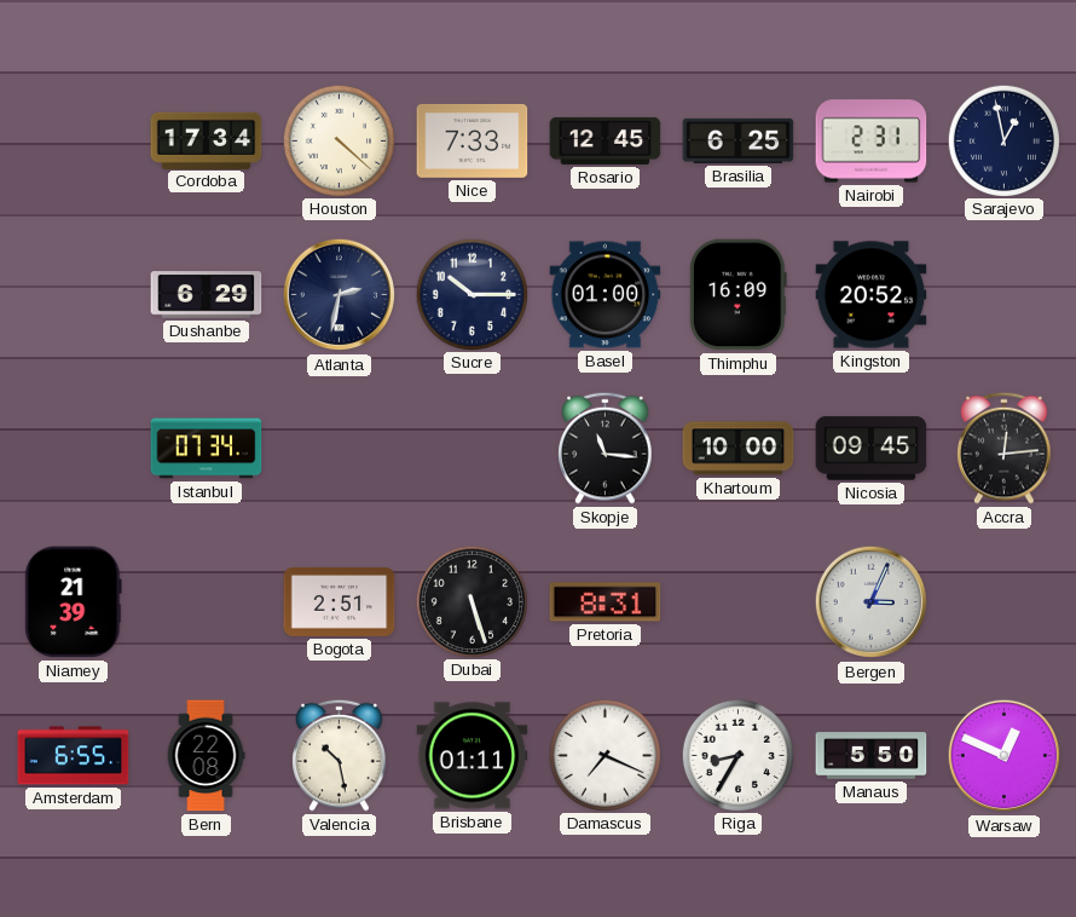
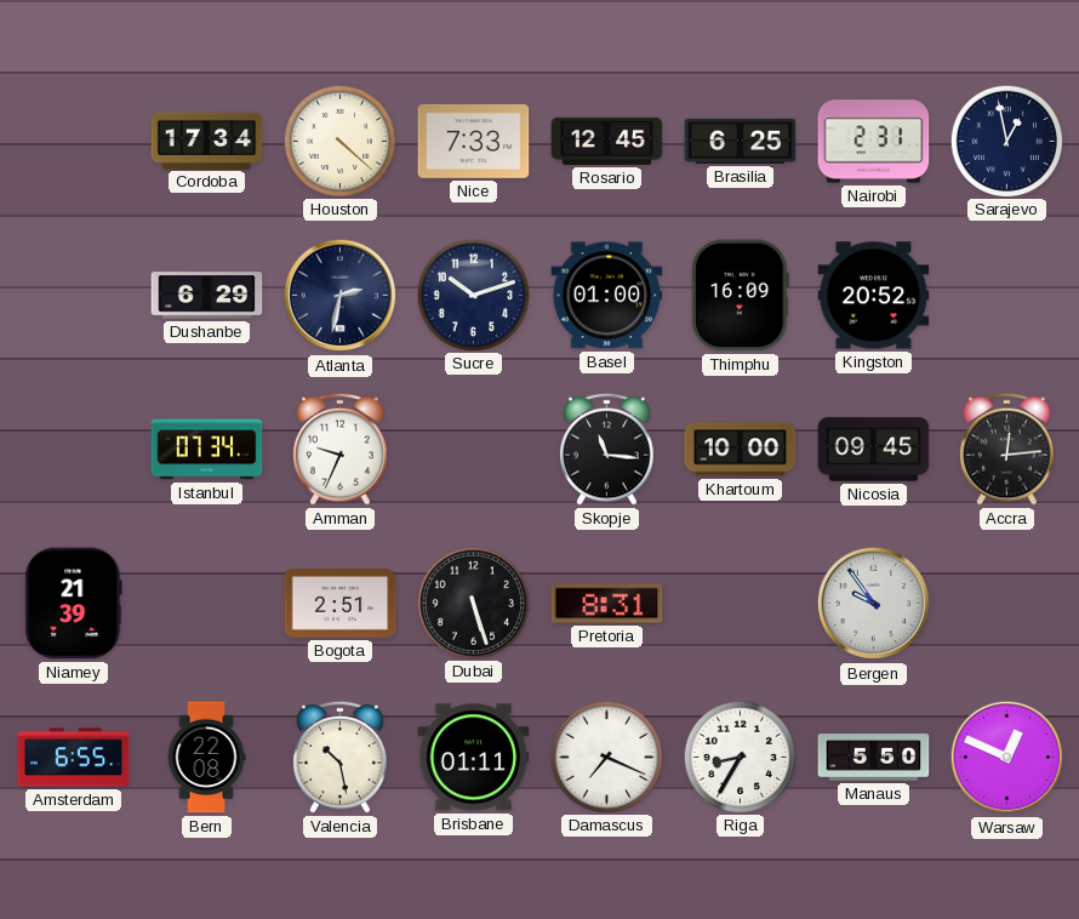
Sucre: 10:15 -> 10:12
Amman: none -> 9:34
Bergen: 3:04 -> 9:54
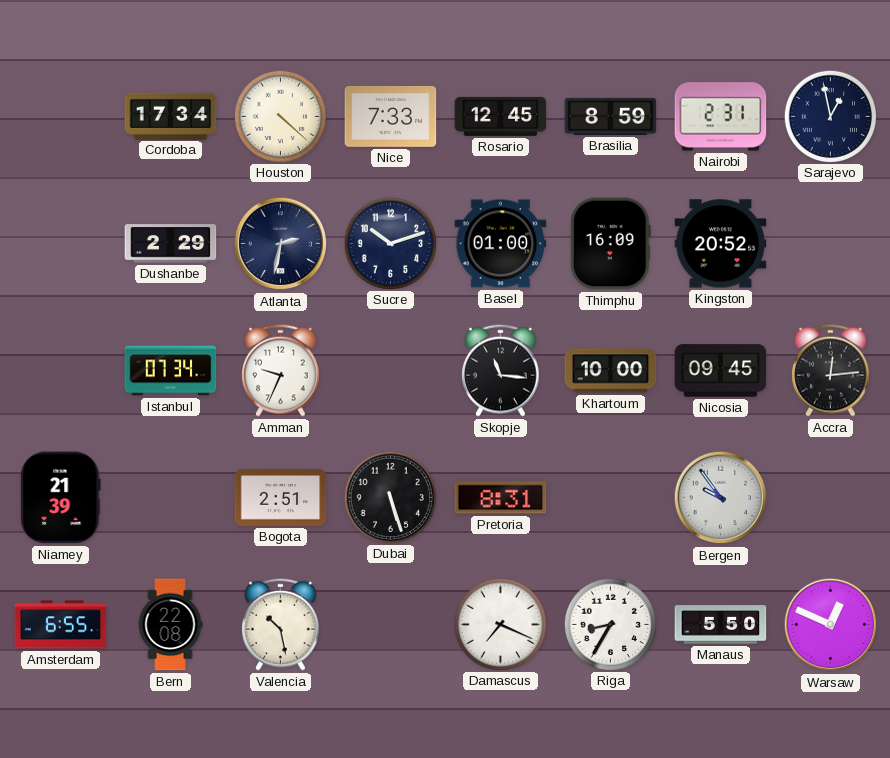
Brasilia: 6:25 -> 8:59
Dushanbe: 6:29 -> 2:29
Brisbane: 01:11 -> none
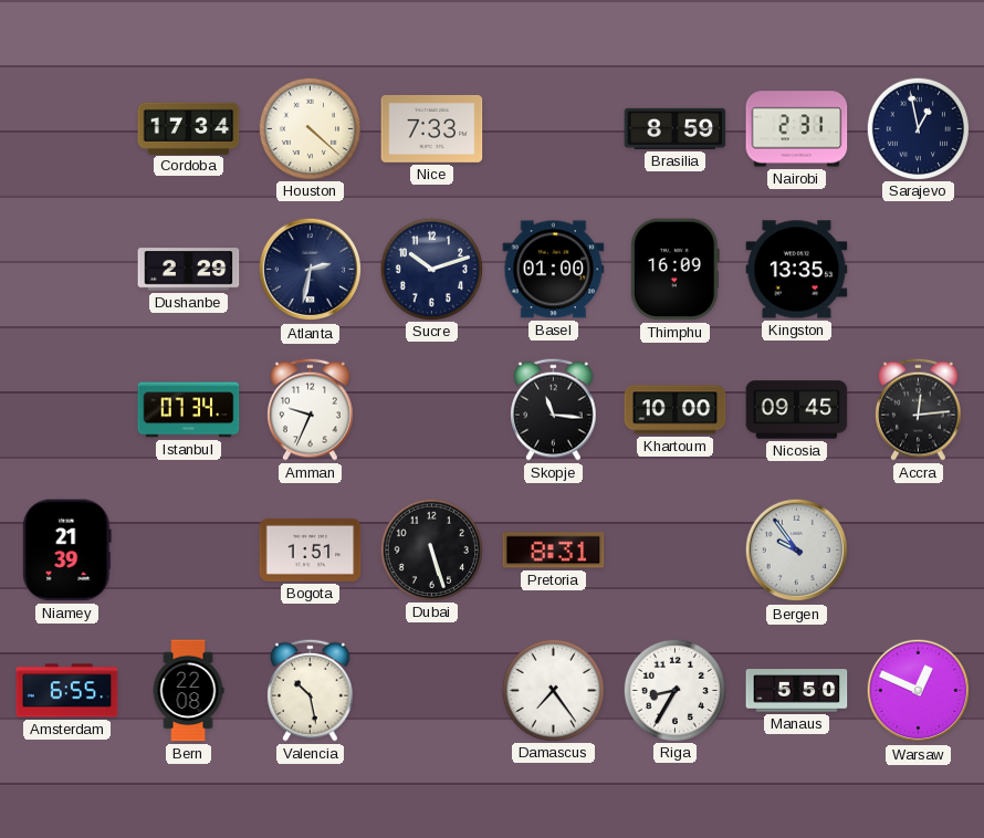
Rosario: 12:45 -> none
Kingston: 20:52 -> 13:35
Bogota: 2:51 -> 1:51
Damascus: 7:19 -> 7:24
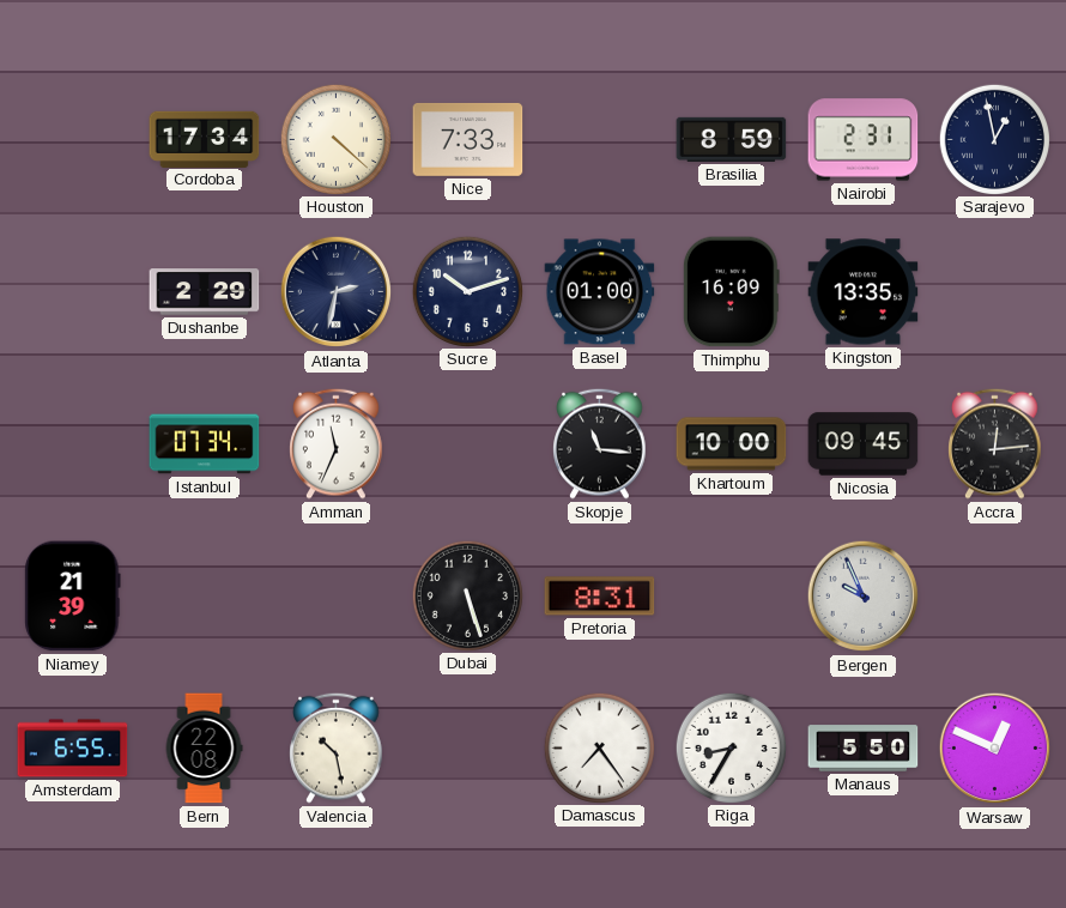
Amman: 9:34 -> 11:34
Bogota: 1:51 -> none
Bergen: 9:54 -> 9:56
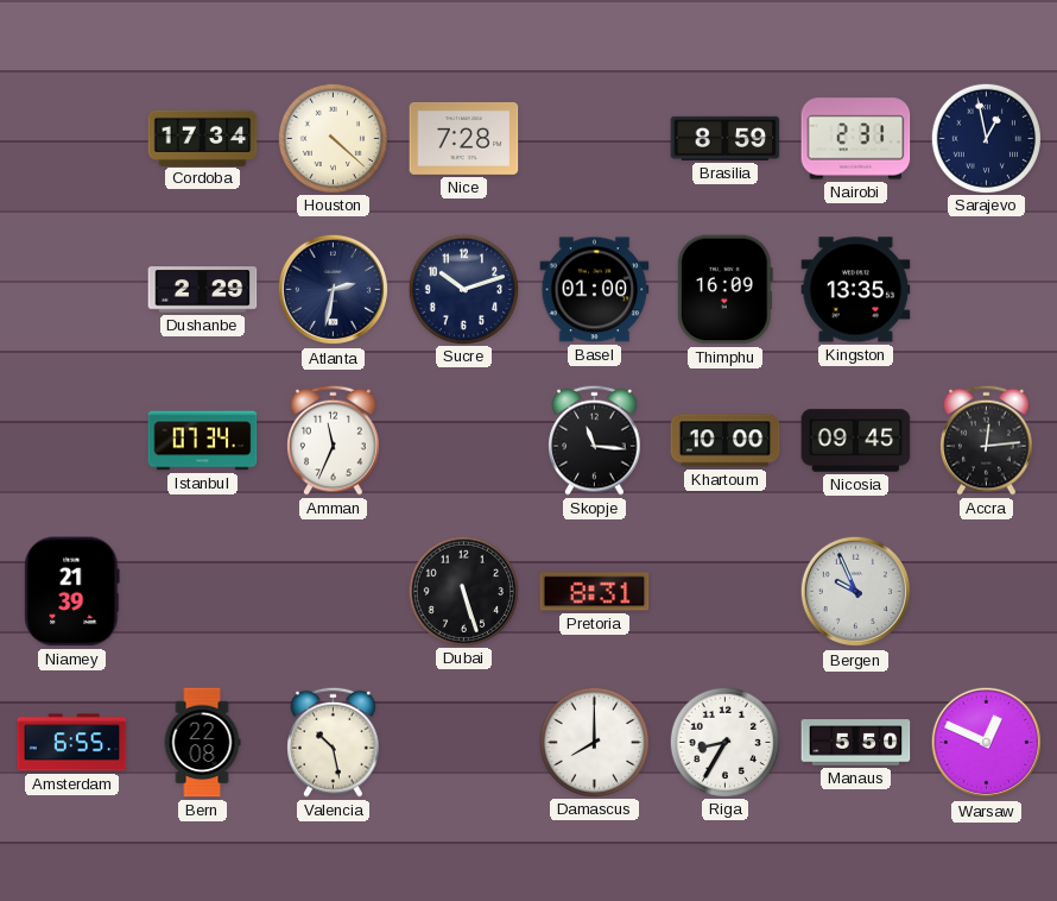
Nice: 7:33 -> 7:28
Damascus: 7:24 -> 8:00
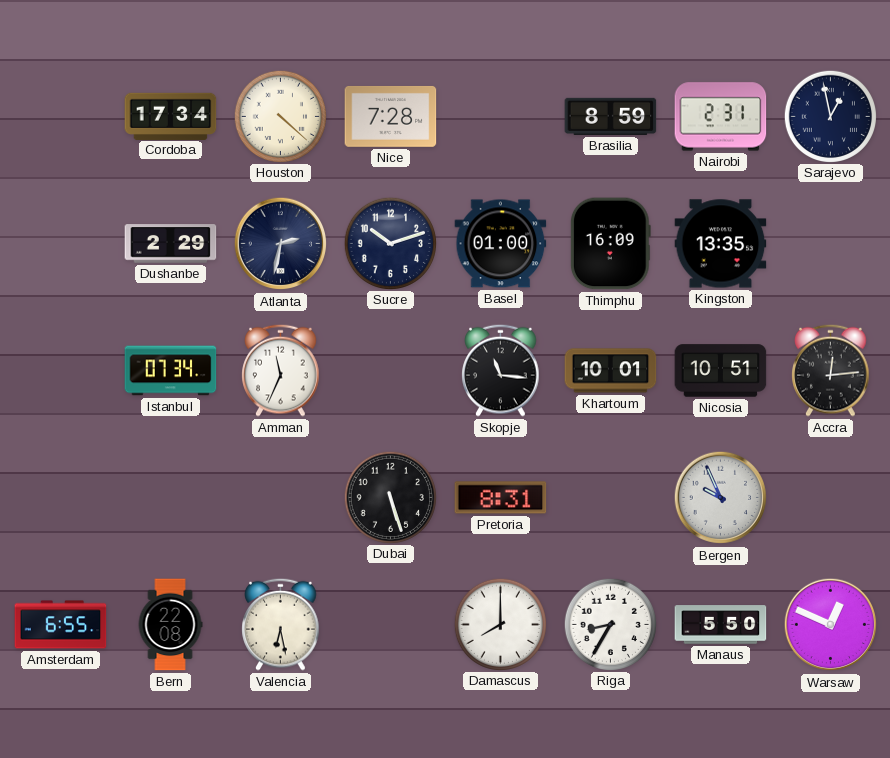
Khartoum: 10:00 -> 10:01
Nicosia: 09:45 -> 10:51
Niamey: 21:39 -> none
Valencia: 10:28 -> 6:28
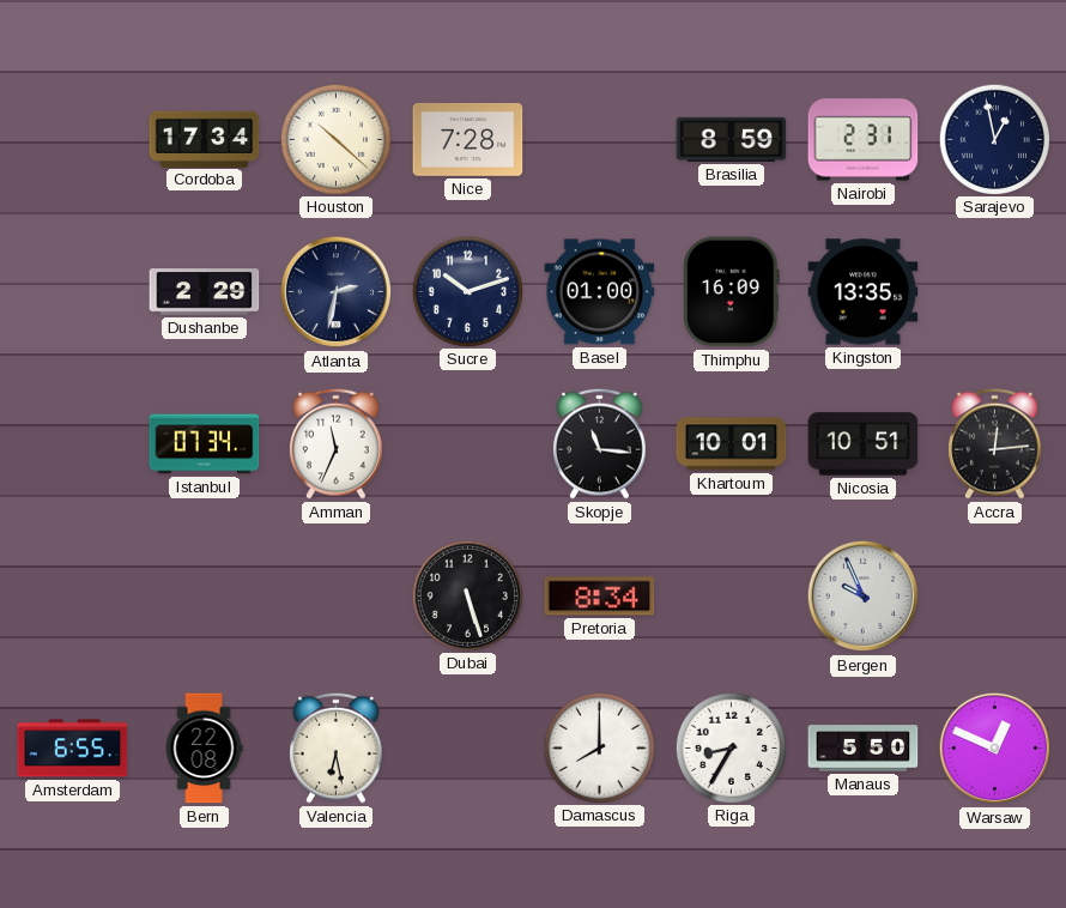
Houston: 4:22 -> 10:22
Pretoria: 8:31 -> 8:34
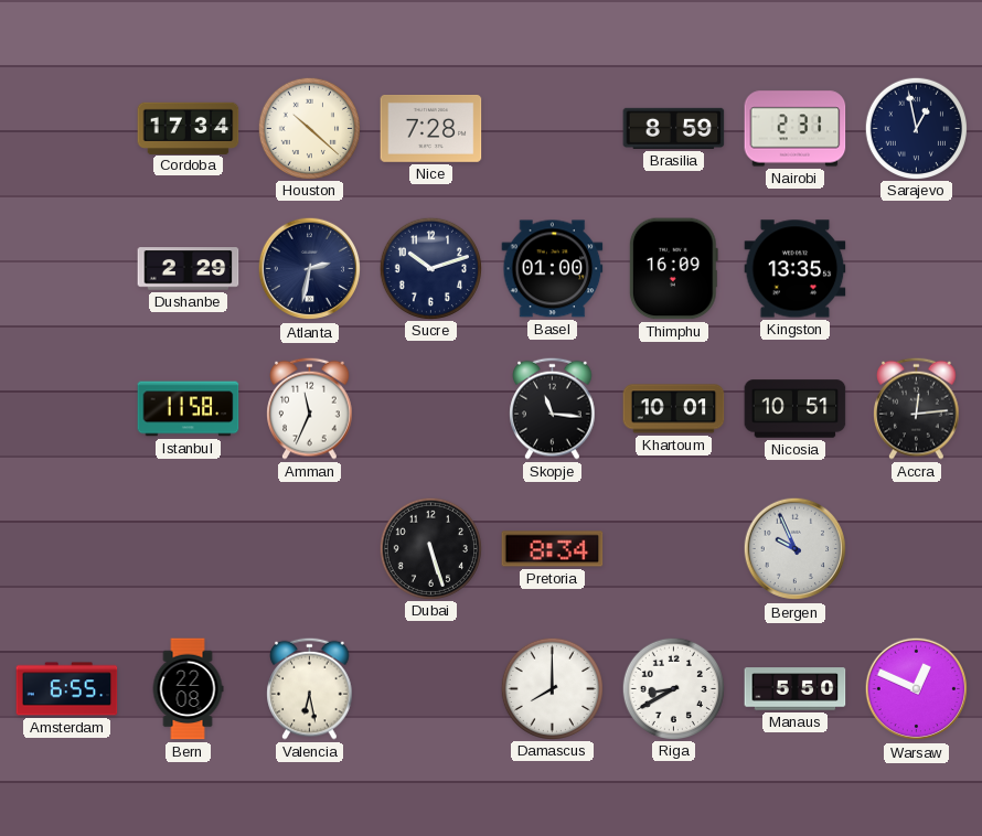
Istanbul: 07:34 -> 11:58
Riga: 8:35 -> 8:40
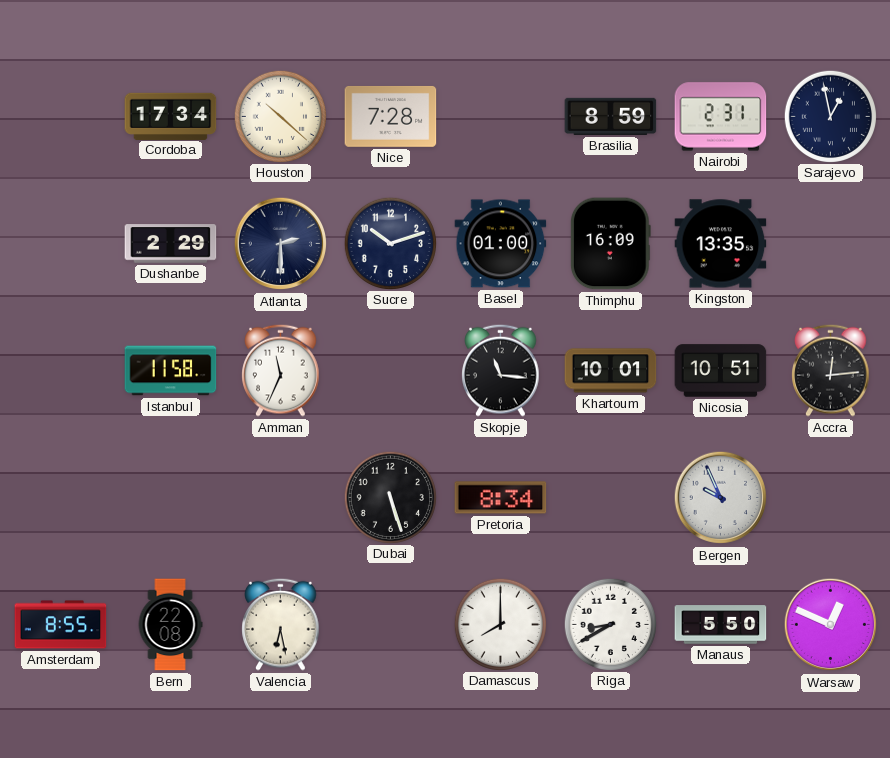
Atlanta: 2:32 -> 2:30
Amsterdam: 6:55 -> 8:55
